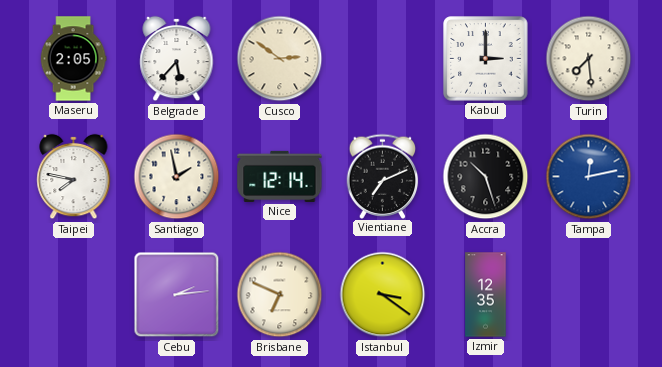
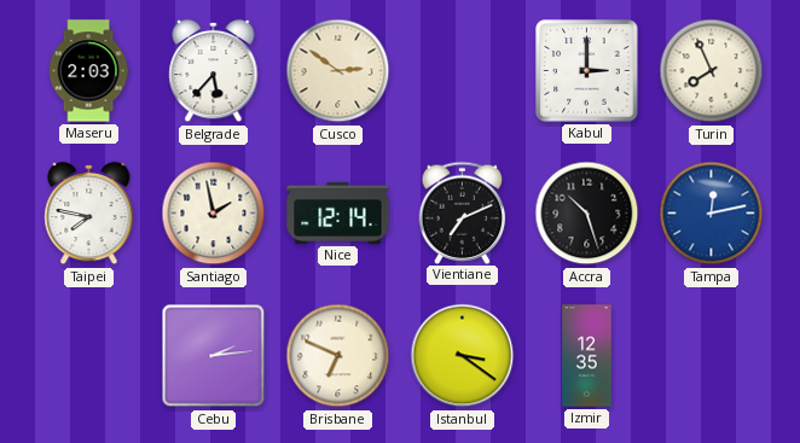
Maseru: 2:05 -> 2:03
Turin: 7:29 -> 7:56
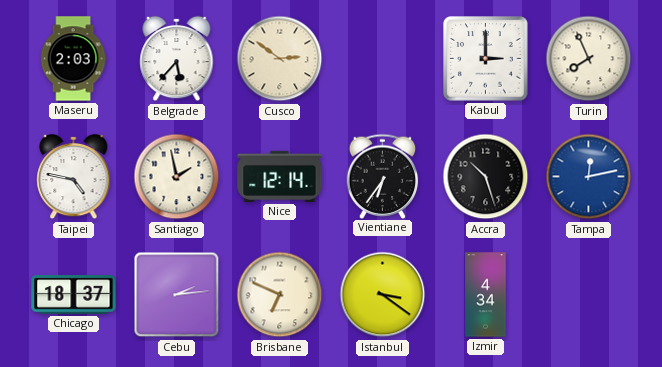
Taipei: 7:47 -> 4:47
Vientiane: 7:11 -> 6:36
Chicago: none -> 18:37
Izmir: 12:35 -> 4:34
